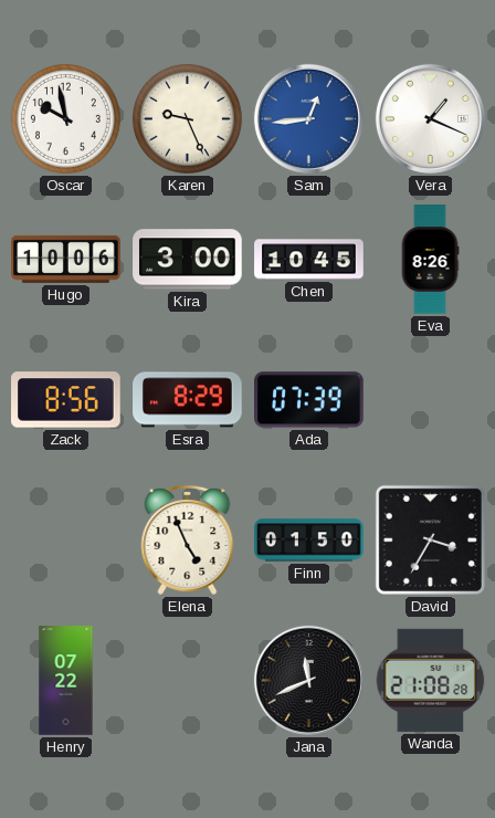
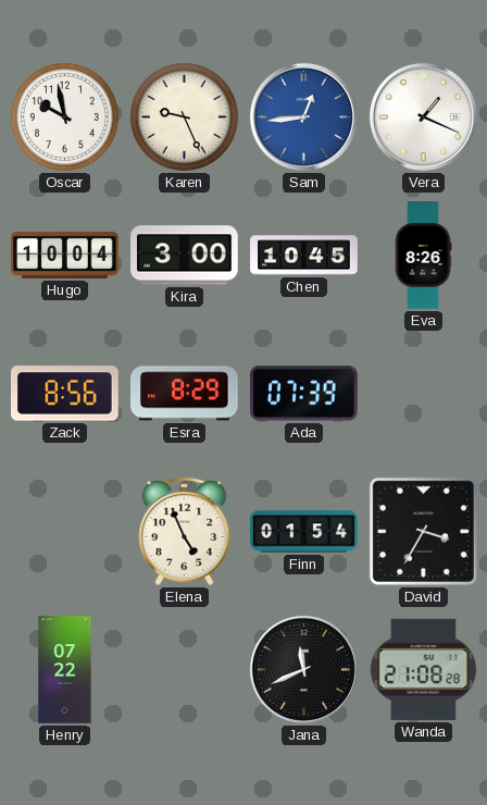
Hugo: 10:06 -> 10:04
Finn: 01:50 -> 01:54
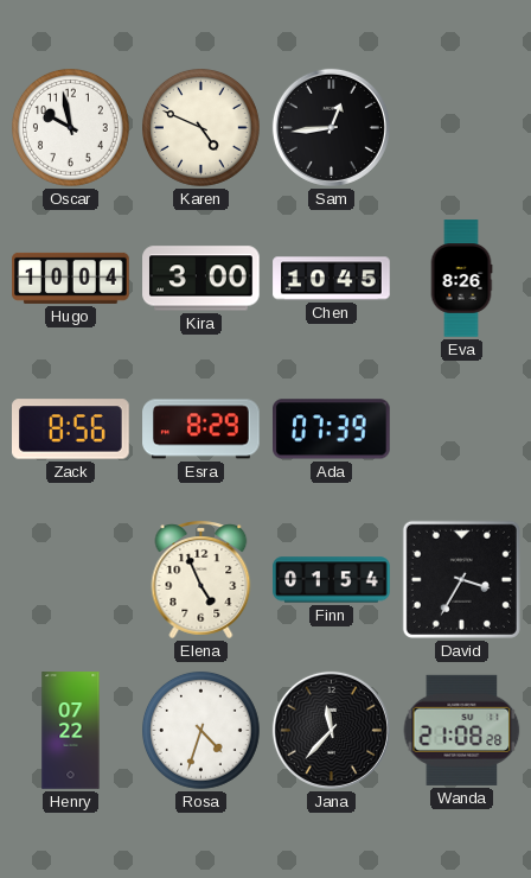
Karen: 9:26 -> 4:49
Sam dial: blue -> black
Vera: 1:19 -> none
Rosa: none -> 4:33
Jana: 11:41 -> 11:37
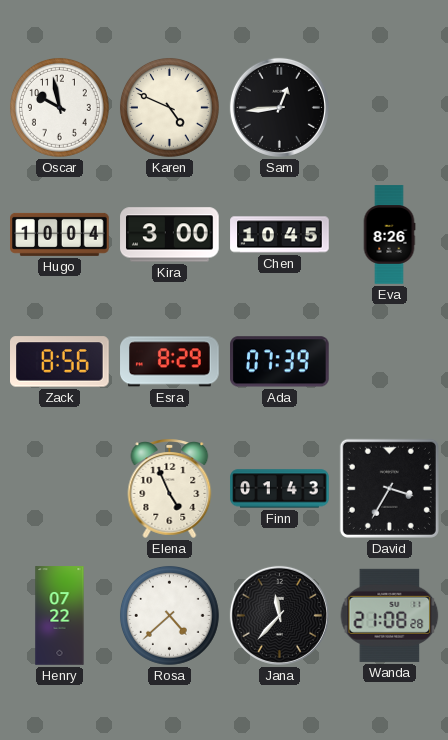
Finn: 01:54 -> 01:43
Rosa: 4:33 -> 4:38
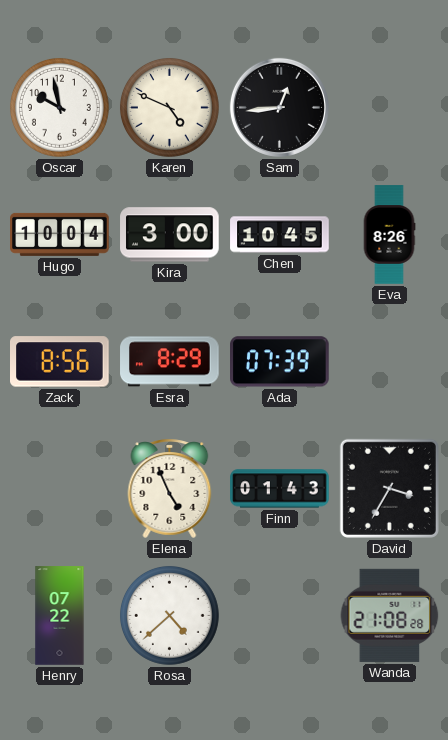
Jana: 11:37 -> none
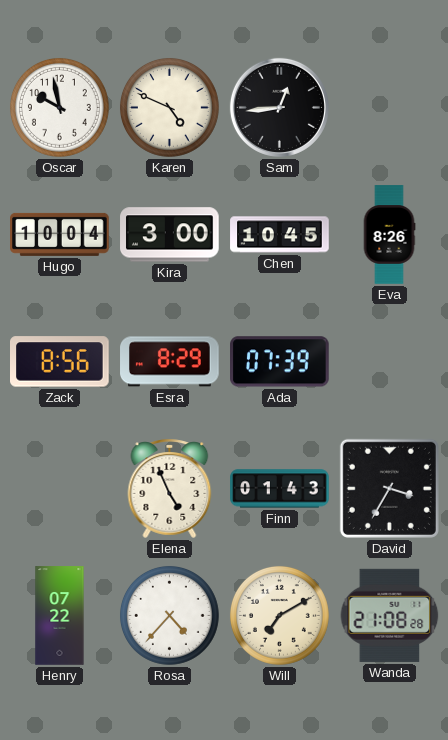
Rosa: 4:38 -> 4:37
Will: none -> 7:10
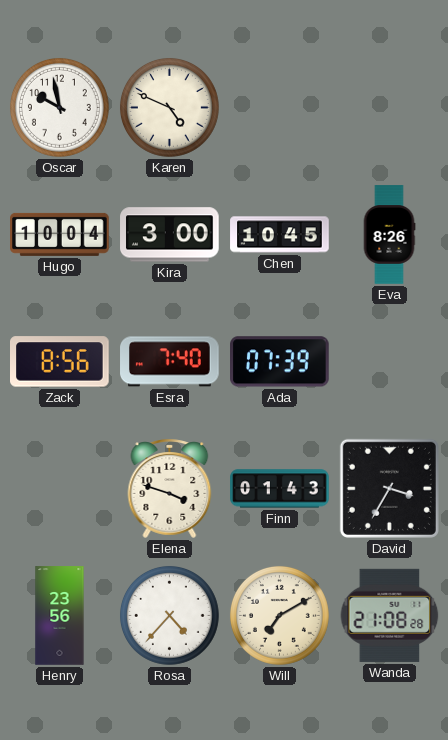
Sam: 12:44 -> none
Esra: 8:29 -> 7:40
Elena: 4:56 -> 3:48
Henry: 07:22 -> 23:56
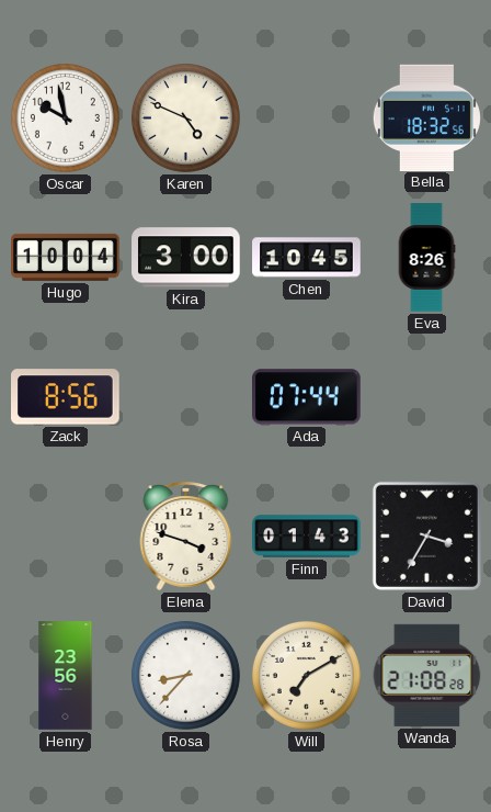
Bella: none -> 18:32
Esra: 7:40 -> none
Ada: 07:39 -> 07:44
Rosa: 4:37 -> 8:37
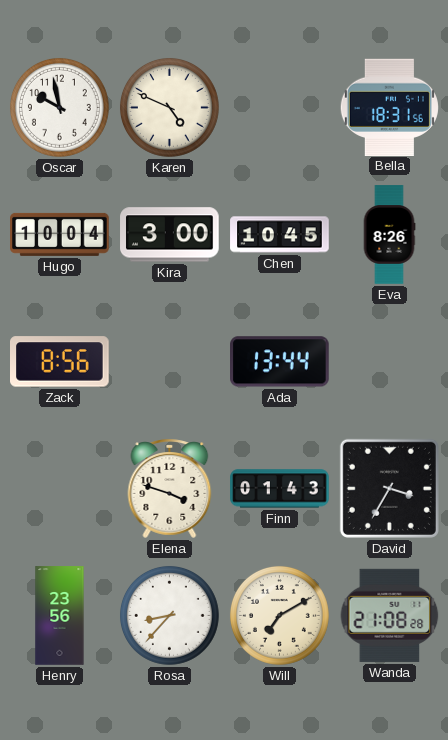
Bella: 18:32 -> 18:31
Ada: 07:44 -> 13:44
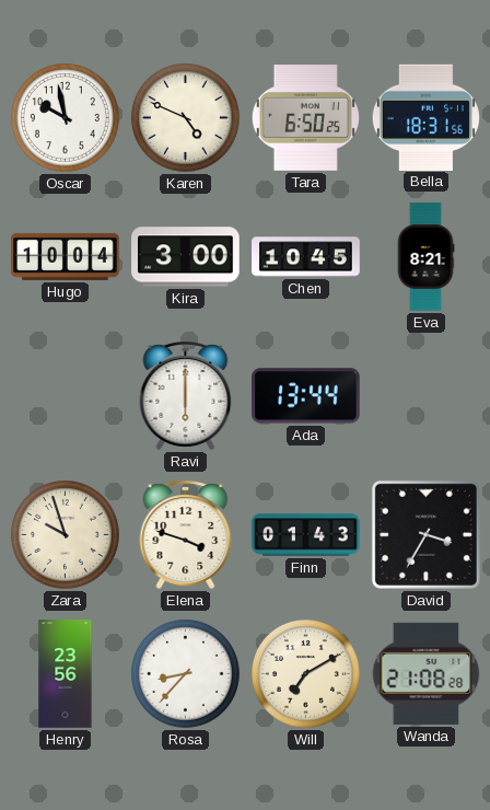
Tara: none -> 6:50
Eva: 8:26 -> 8:21
Zack: 8:56 -> none
Ravi: none -> 6:00
Zara: none -> 9:57
